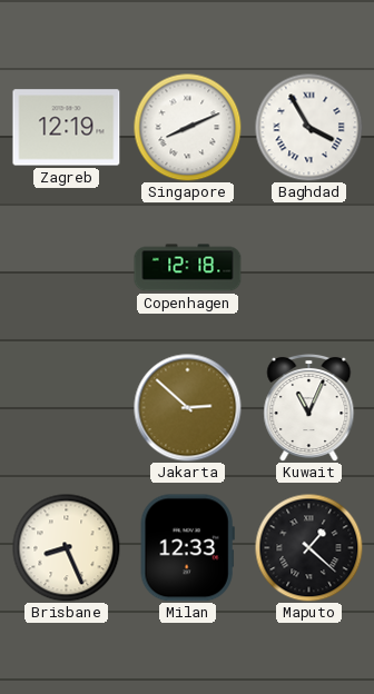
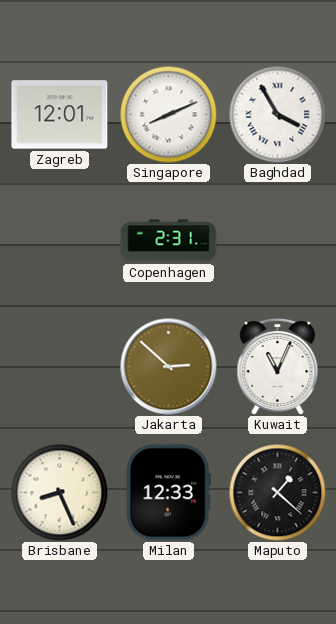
Zagreb: 12:19 -> 12:01
Copenhagen: 12:18 -> 2:31
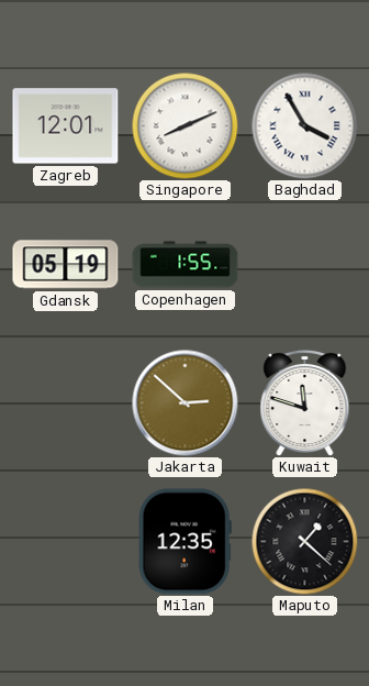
Gdansk: none -> 05:19
Copenhagen: 2:31 -> 1:55
Kuwait: 11:04 -> 11:48
Brisbane: 8:26 -> none
Milan: 12:33 -> 12:35
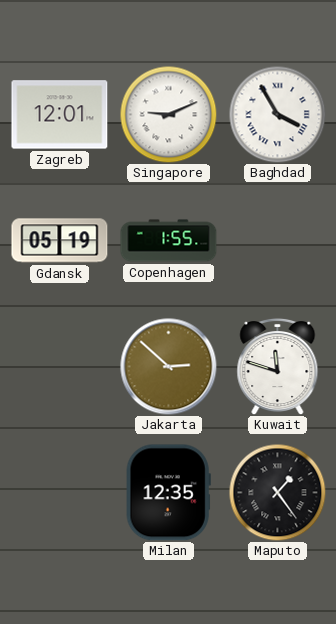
Singapore: 8:11 -> 9:11
Maputo: 1:22 -> 1:24
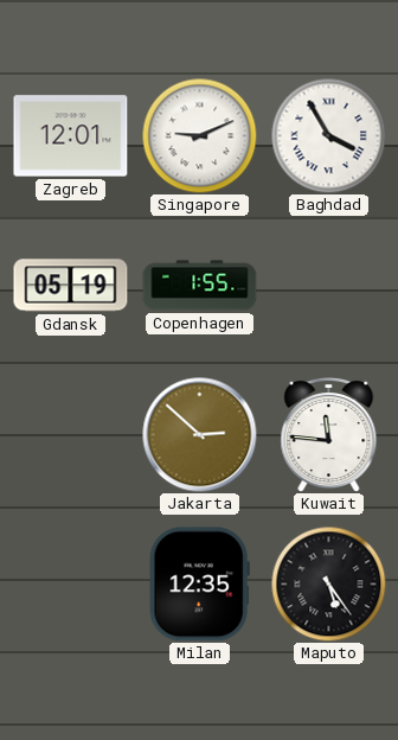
Kuwait: 11:48 -> 11:46
Maputo: 1:24 -> 5:24
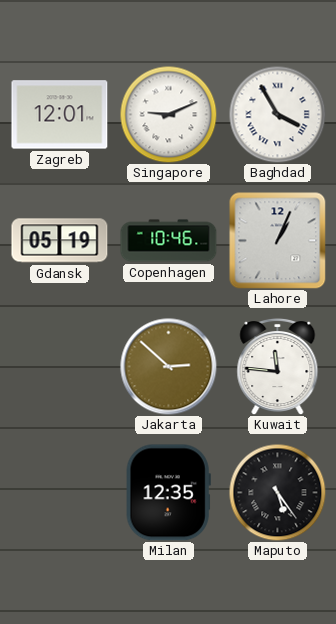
Copenhagen: 1:55 -> 10:46
Lahore: none -> 1:04
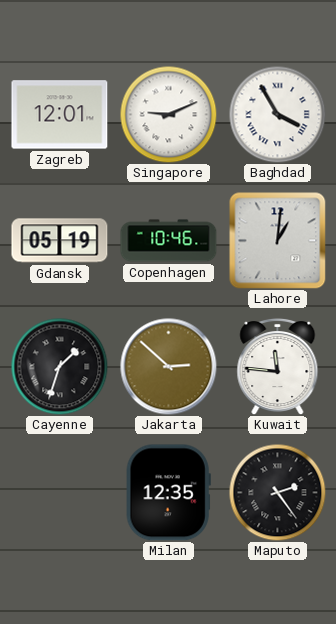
Lahore: 1:04 -> 1:01
Cayenne: none -> 1:33
Maputo: 5:24 -> 2:24
